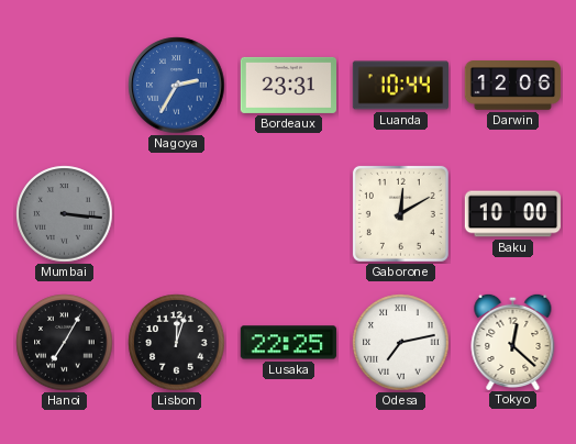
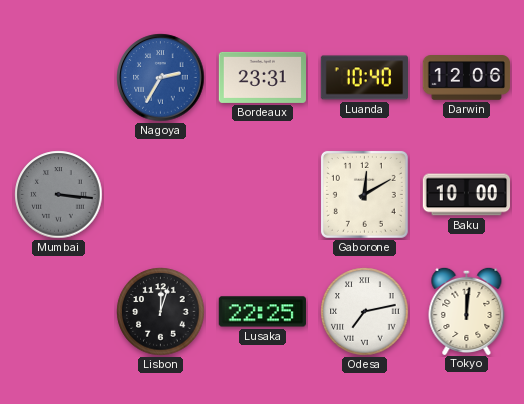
Luanda: 10:44 -> 10:40
Hanoi: 7:05 -> none
Tokyo: 12:22 -> 12:01
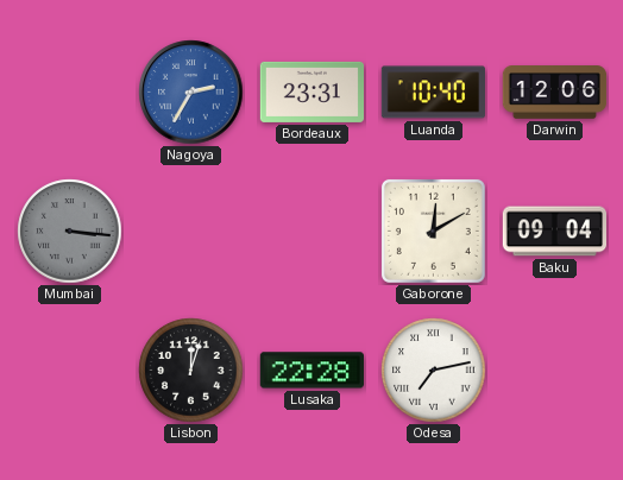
Baku: 10:00 -> 09:04
Lusaka: 22:25 -> 22:28
Tokyo: 12:01 -> none
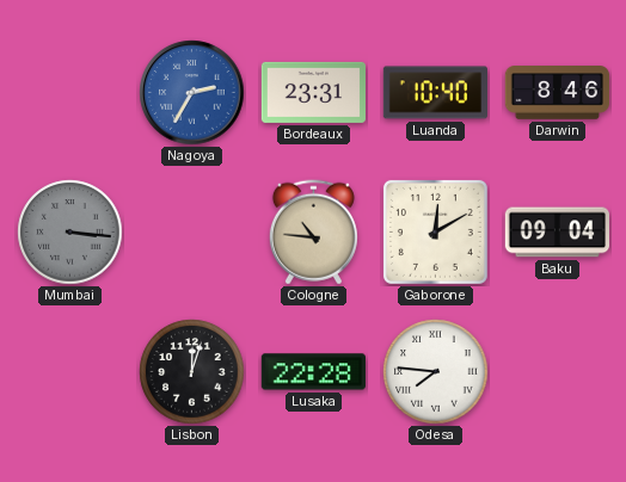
Darwin: 12:06 -> 8:46
Cologne: none -> 10:46
Odesa: 7:13 -> 7:46
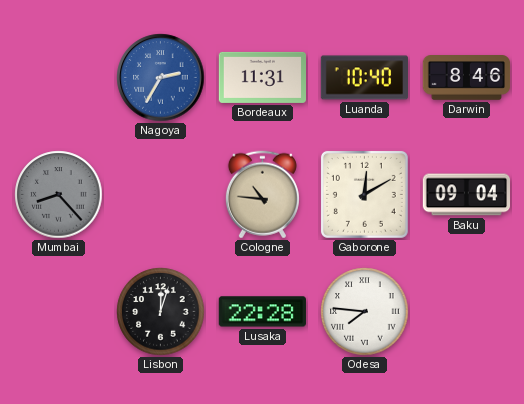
Bordeaux: 23:31 -> 11:31
Mumbai: 3:16 -> 8:23
